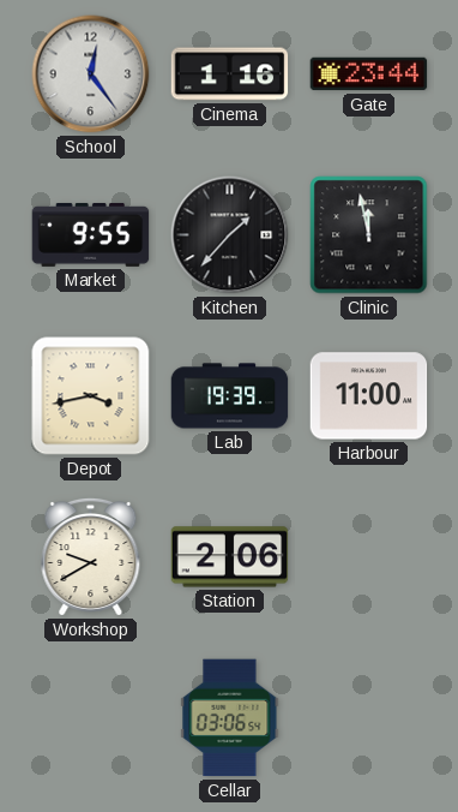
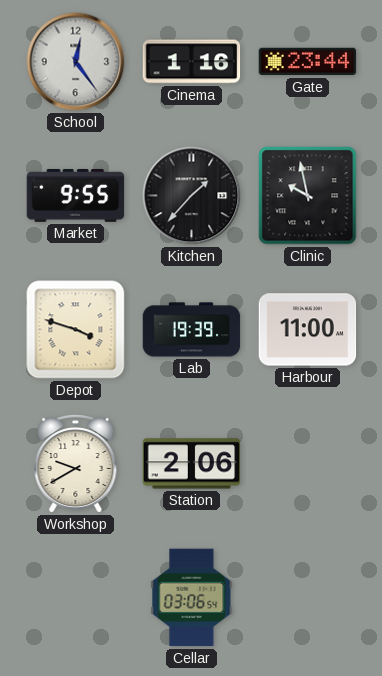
Clinic: 11:58 -> 9:58
Depot: 3:43 -> 3:48
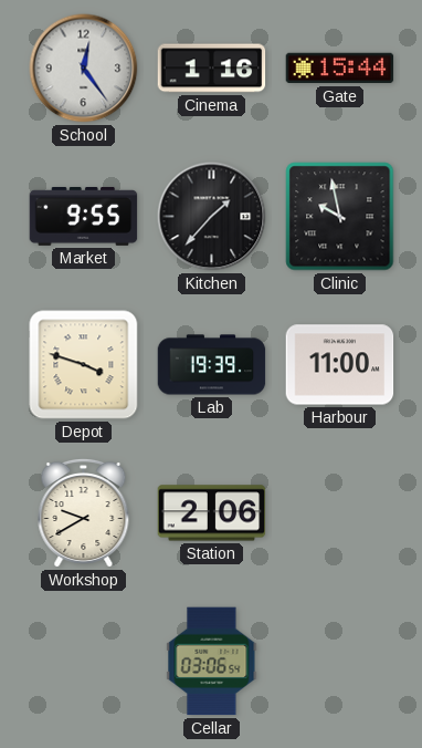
Gate: 23:44 -> 15:44
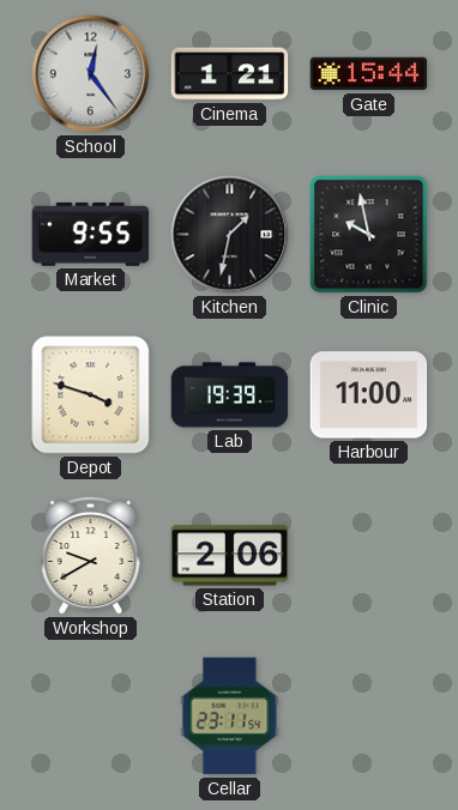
Cinema: 1:16 -> 1:21
Kitchen: 1:37 -> 1:32
Cellar: 03:06 -> 23:11
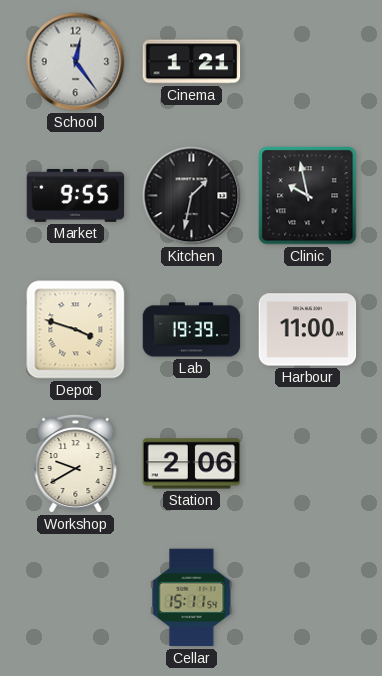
Gate: 15:44 -> none
Cellar: 23:11 -> 15:11
